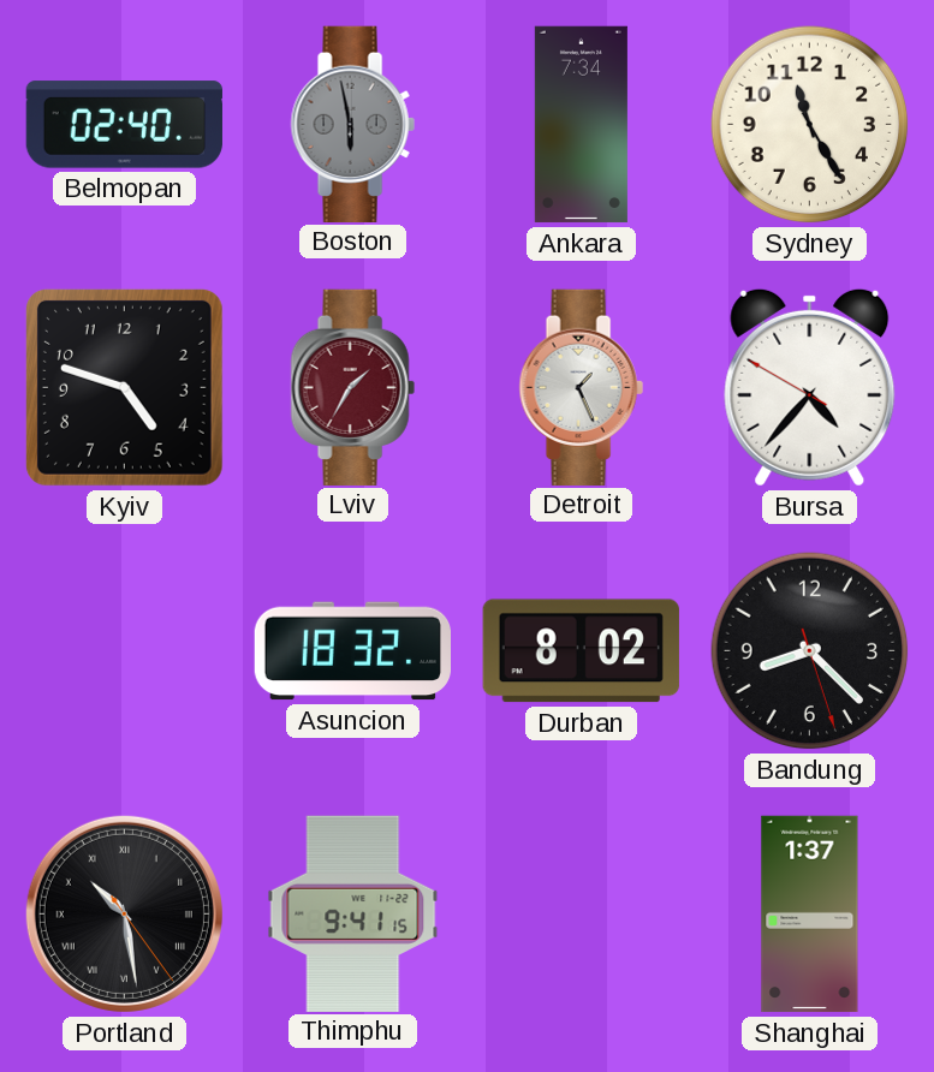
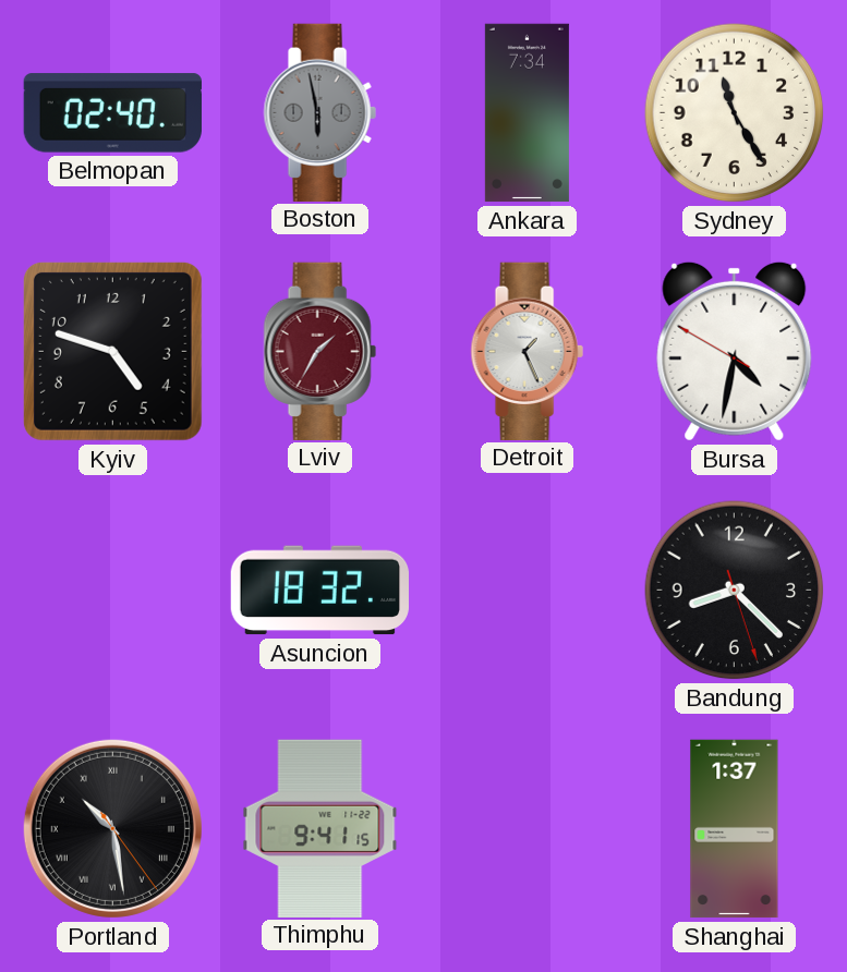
Bursa: 4:36 -> 4:31
Durban: 8:02 -> none
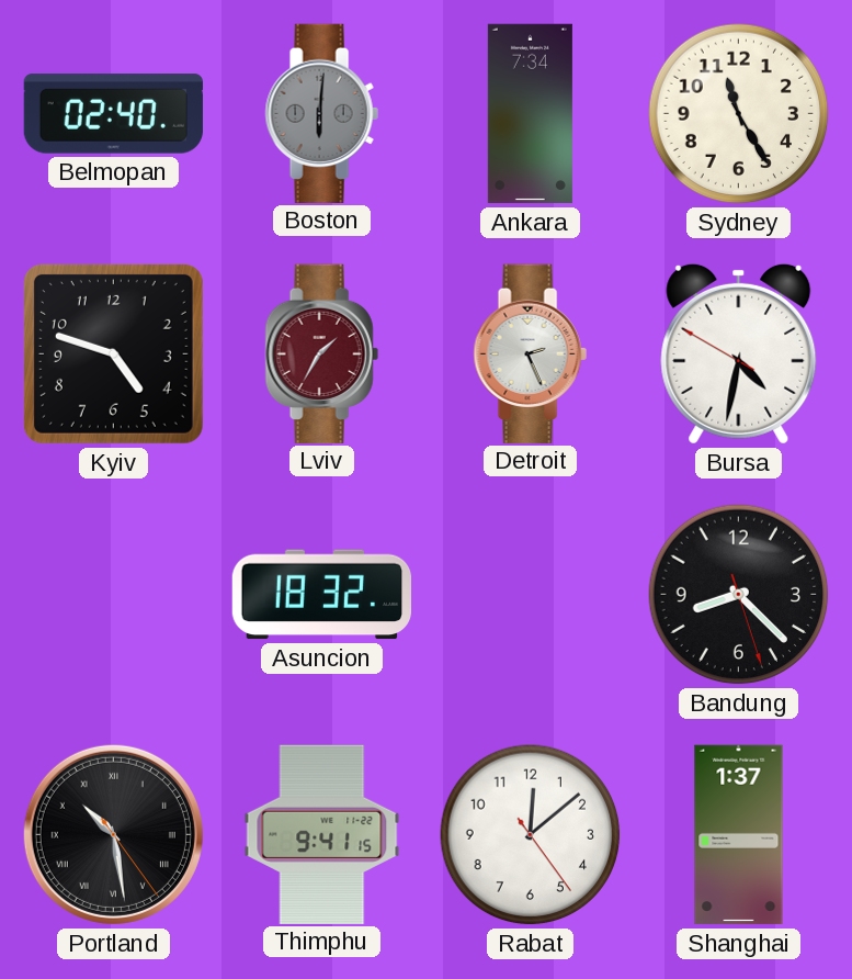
Boston: 5:58 -> 6:01
Detroit: 1:26 -> 2:26
Rabat: none -> 12:08
